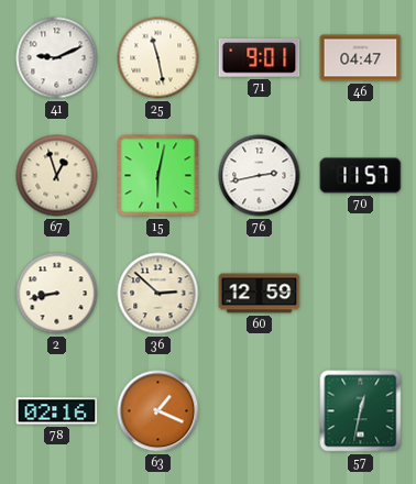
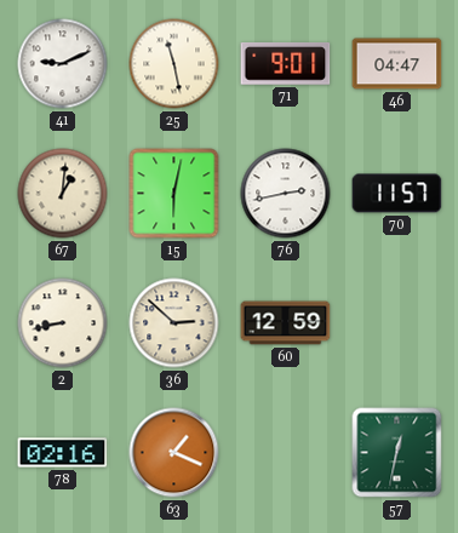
67: 12:57 -> 1:01
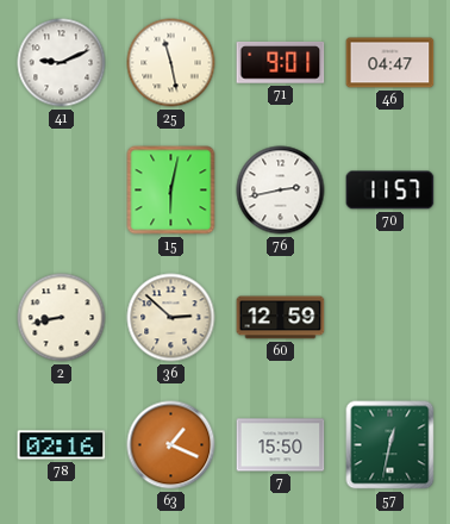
67: 1:01 -> none
7: none -> 15:50
